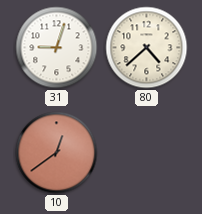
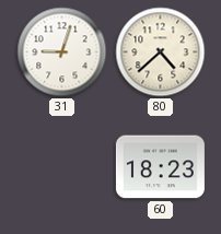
10: 12:39 -> none
60: none -> 18:23
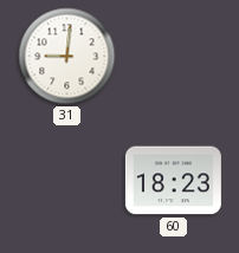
31: 9:03 -> 9:01
80: 4:38 -> none
